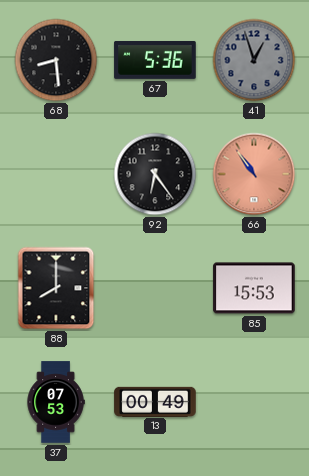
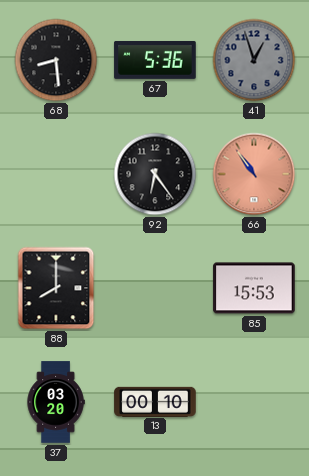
37: 07:53 -> 03:20
13: 00:49 -> 00:10
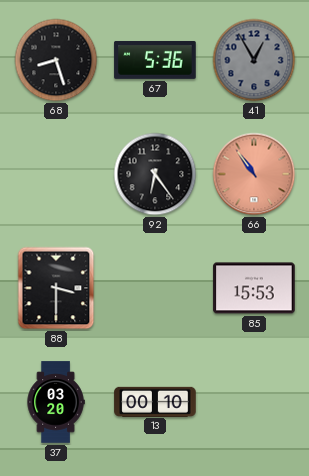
68: 8:29 -> 8:27
41: 12:57 -> 12:55
88: 8:00 -> 3:30
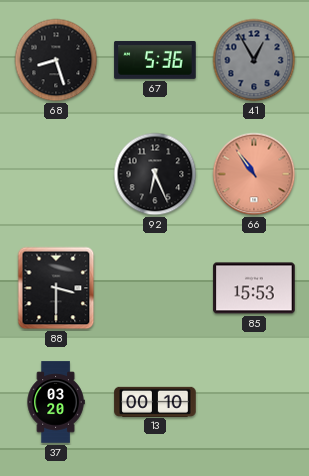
92: 6:24 -> 6:26
